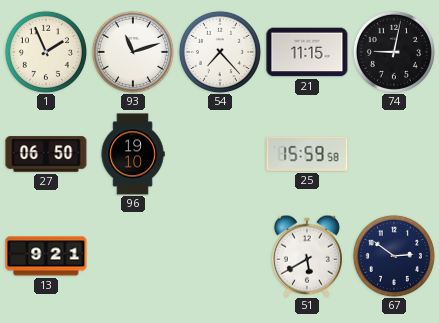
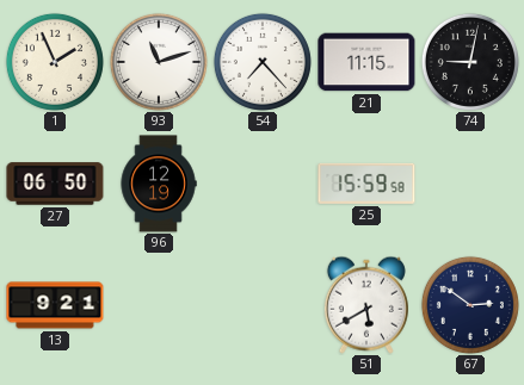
96: 19:10 -> 12:19
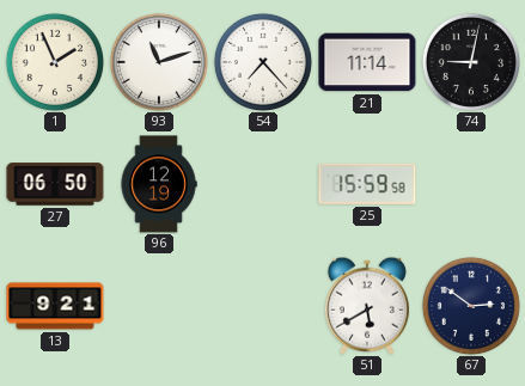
21: 11:15 -> 11:14
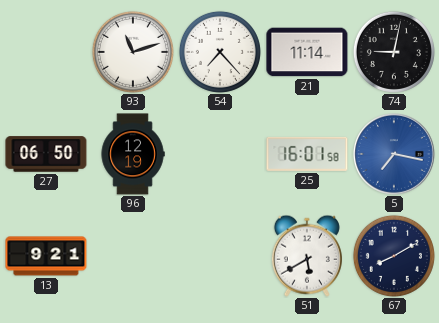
1: 1:56 -> none
25: 15:59 -> 16:01
5: none -> 7:17
67: 2:51 -> 8:10
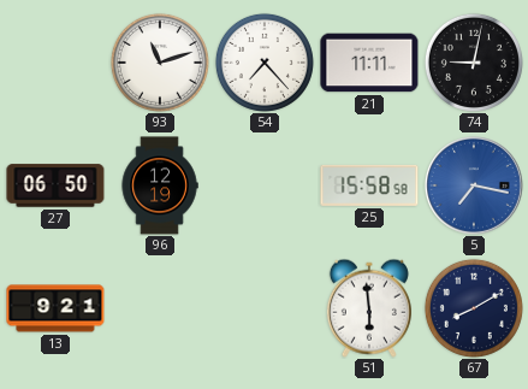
21: 11:14 -> 11:11
25: 16:01 -> 15:58
51: 5:40 -> 5:59
